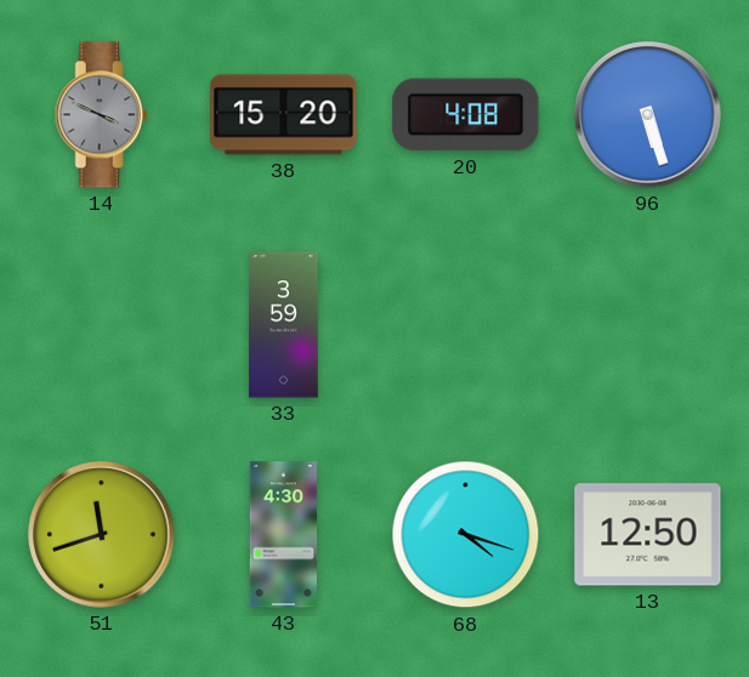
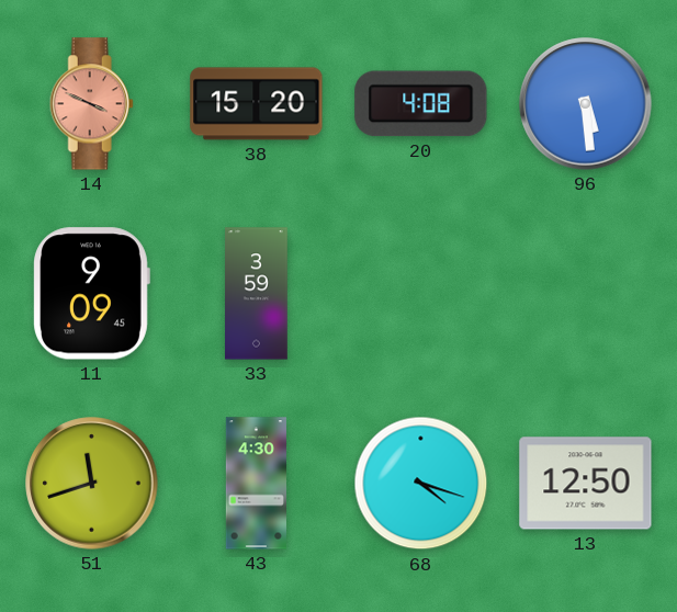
14 dial: grey -> salmon
96: 5:27 -> 5:29
11: none -> 9:09
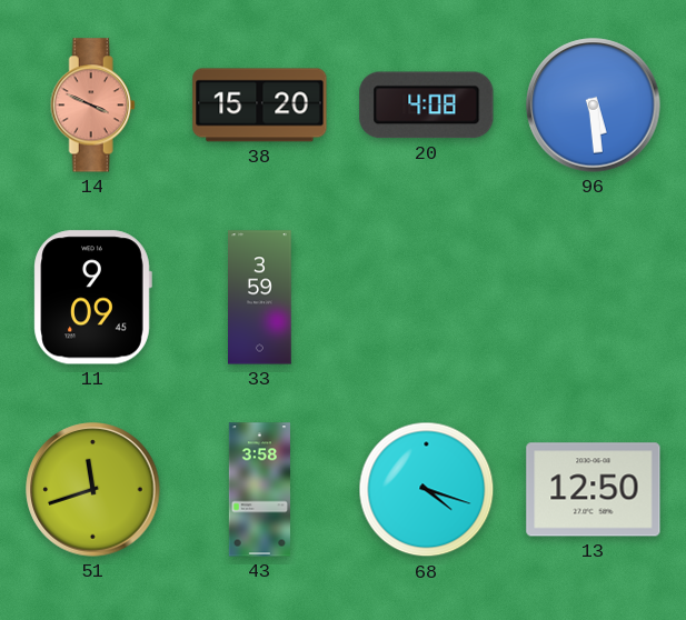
43: 4:30 -> 3:58
